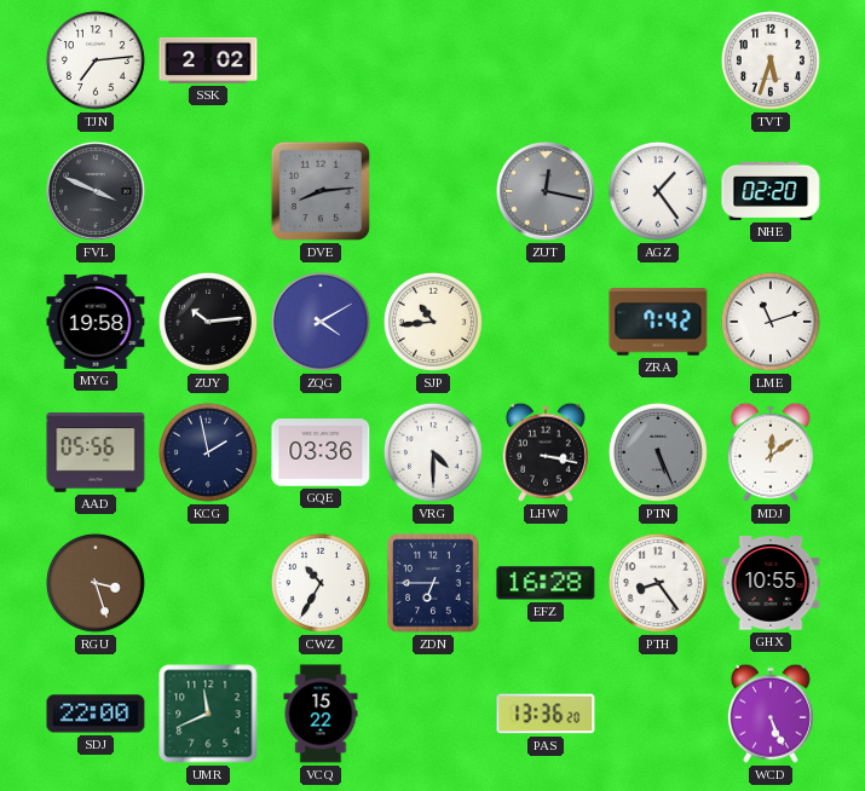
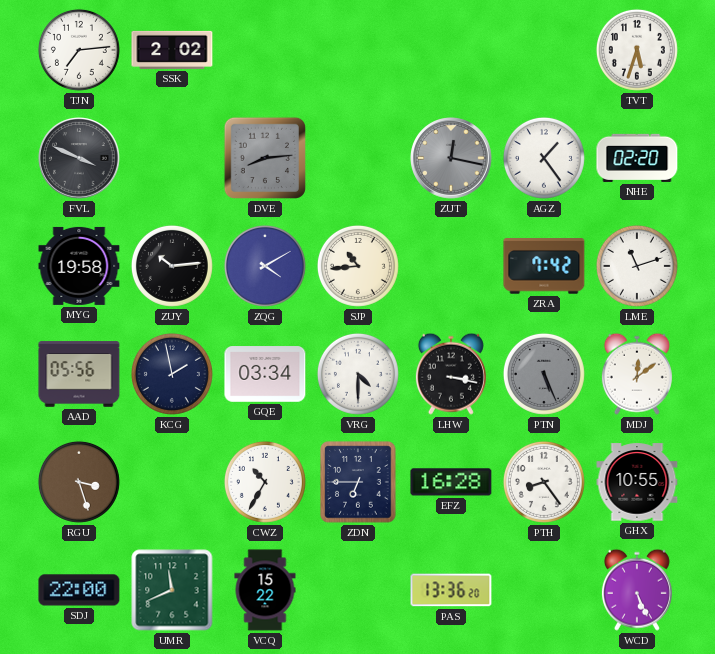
GQE: 03:36 -> 03:34
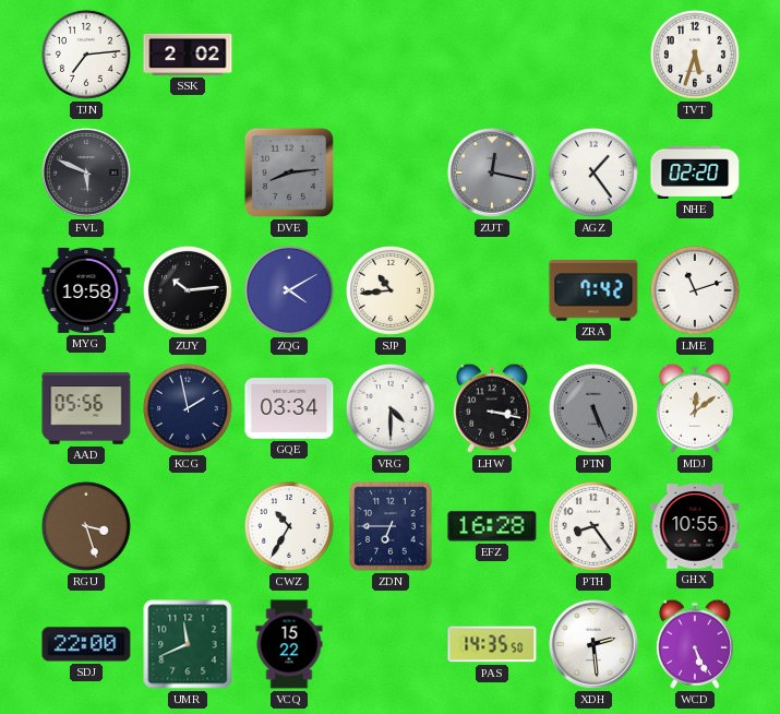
FVL: 3:49 -> 5:49
PAS: 13:36 -> 14:35
XDH: none -> 2:29
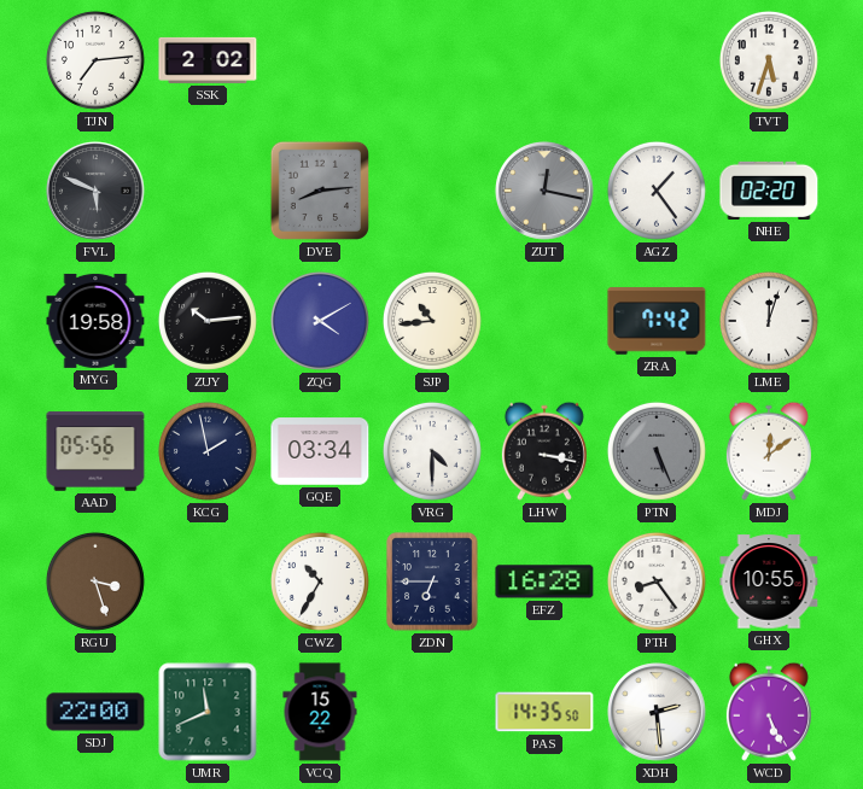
LME: 11:12 -> 12:03
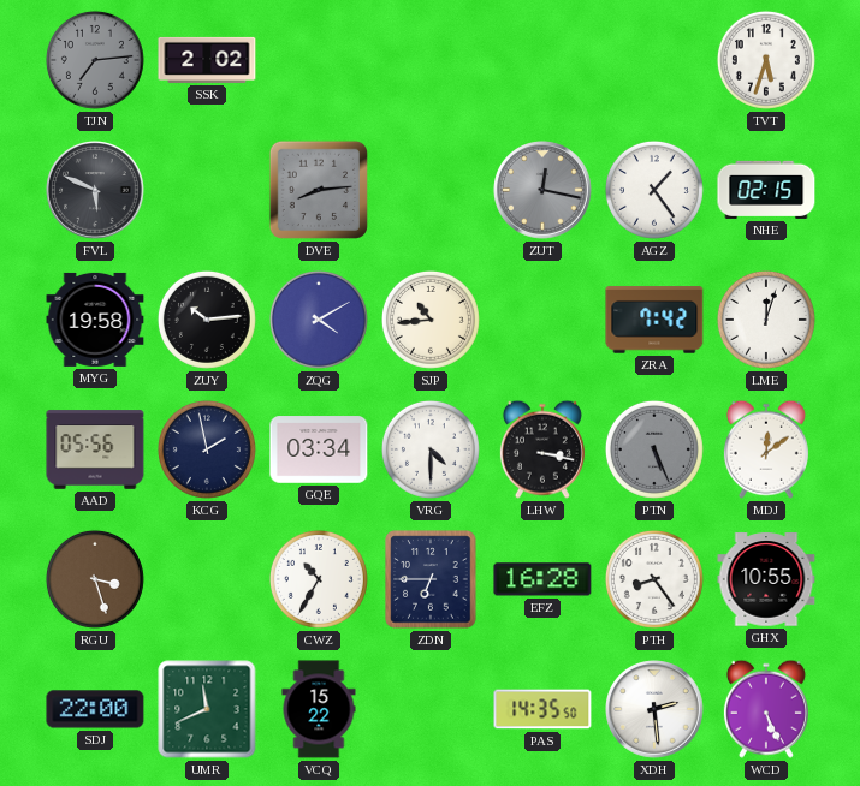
TJN dial: white -> grey
NHE: 02:20 -> 02:15
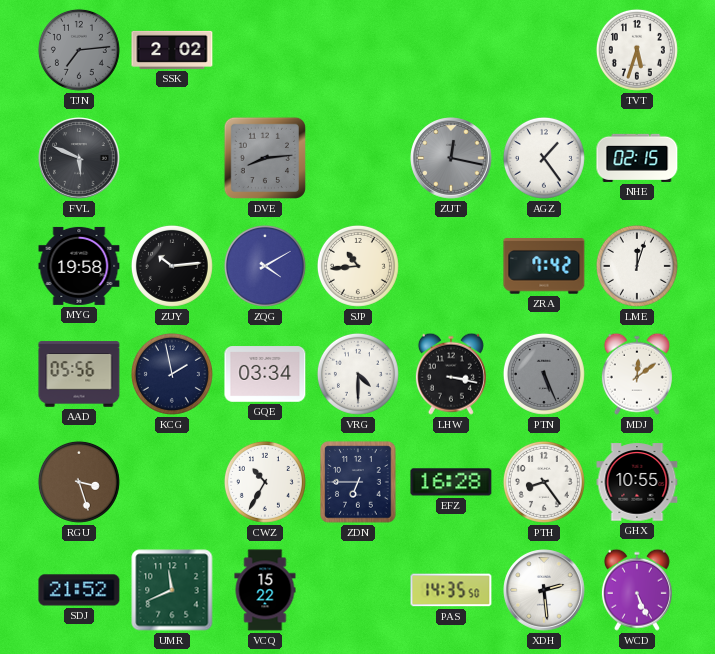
SDJ: 22:00 -> 21:52
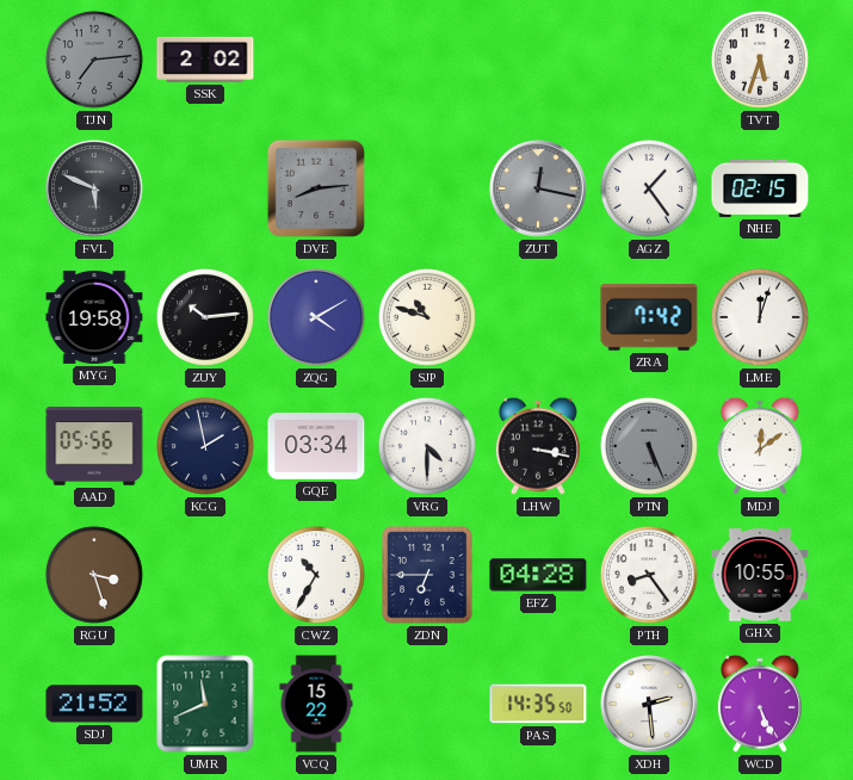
SJP: 10:44 -> 10:48
EFZ: 16:28 -> 04:28
